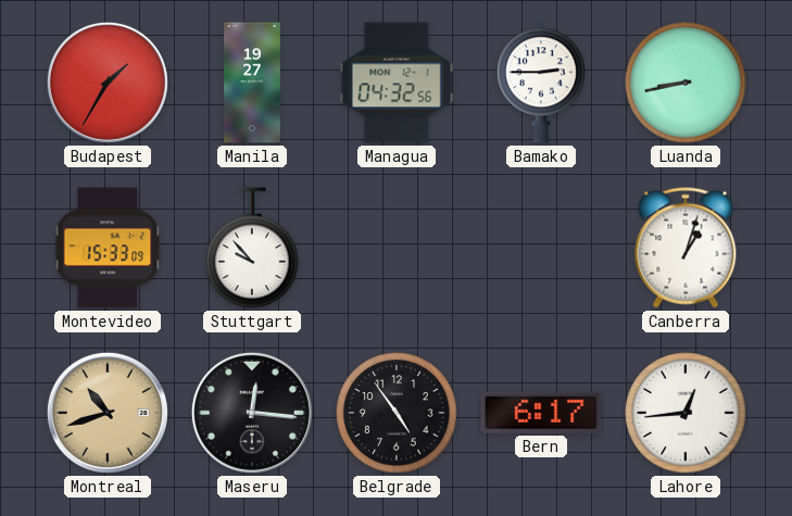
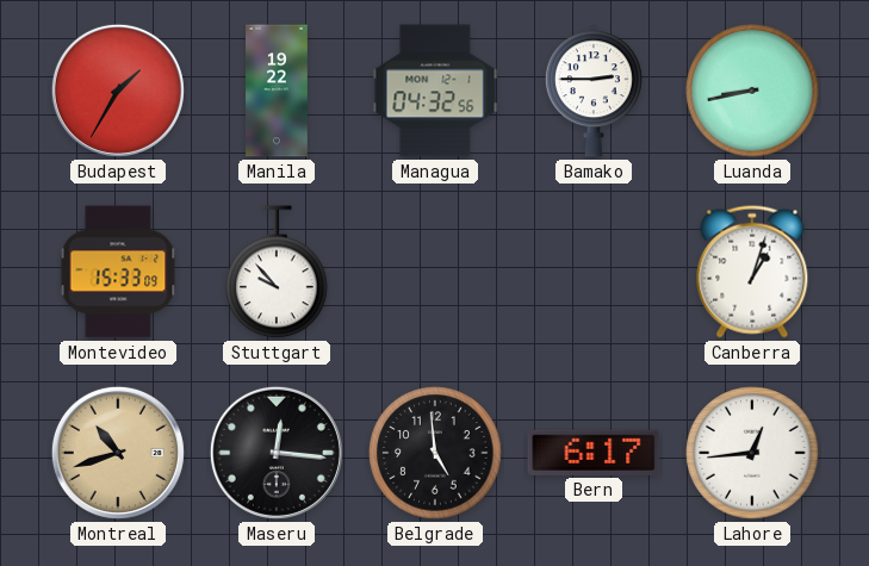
Manila: 19:27 -> 19:22
Belgrade: 4:54 -> 4:59
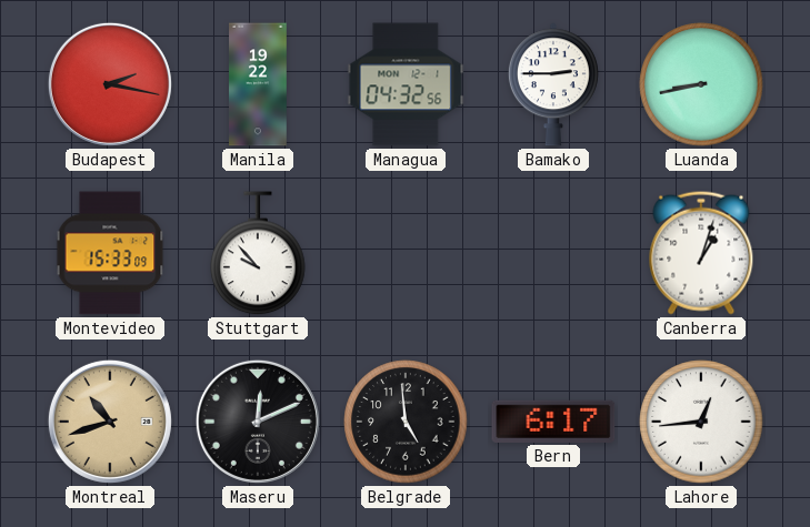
Budapest: 1:35 -> 2:17
Maseru: 12:16 -> 12:11
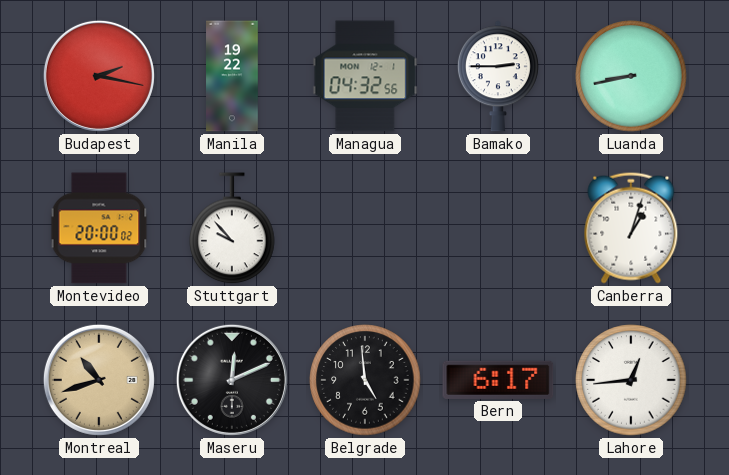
Montevideo: 15:33 -> 20:00
